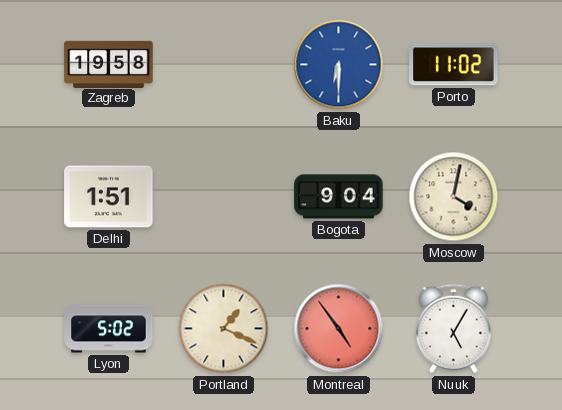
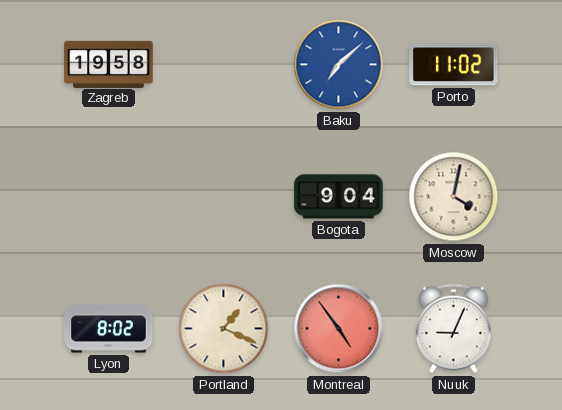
Baku: 6:30 -> 7:08
Delhi: 1:51 -> none
Lyon: 5:02 -> 8:02
Nuuk: 5:05 -> 9:04
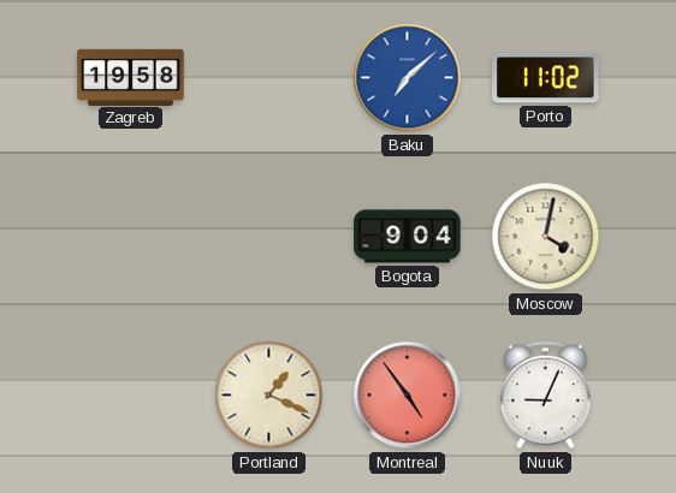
Lyon: 8:02 -> none
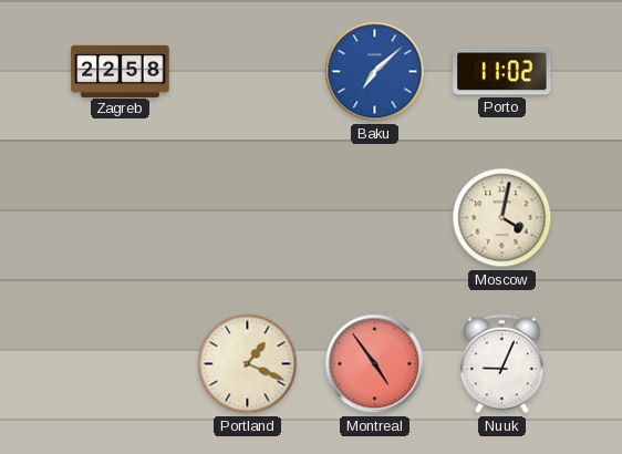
Zagreb: 19:58 -> 22:58
Bogota: 9:04 -> none
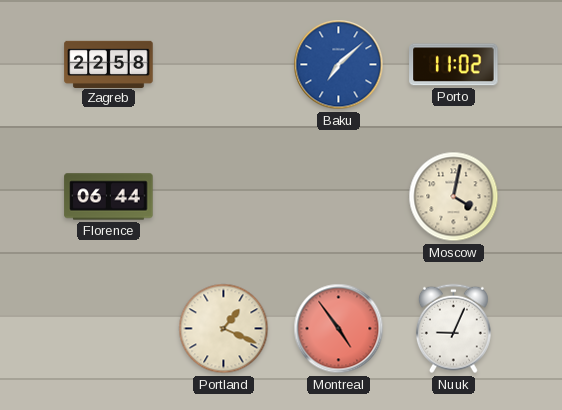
Florence: none -> 06:44
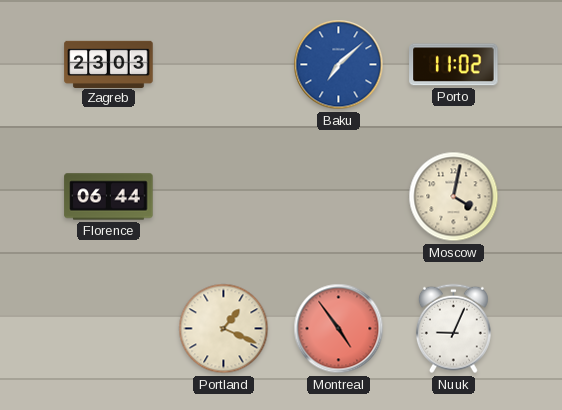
Zagreb: 22:58 -> 23:03
